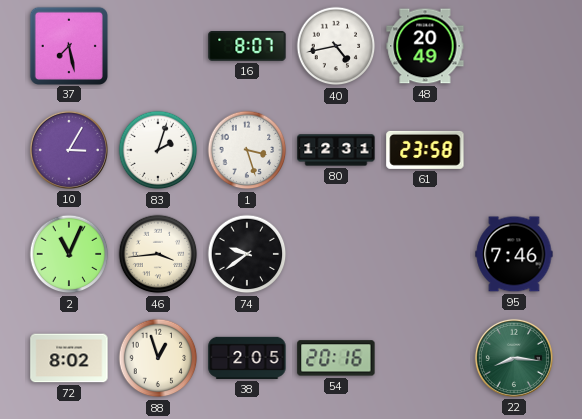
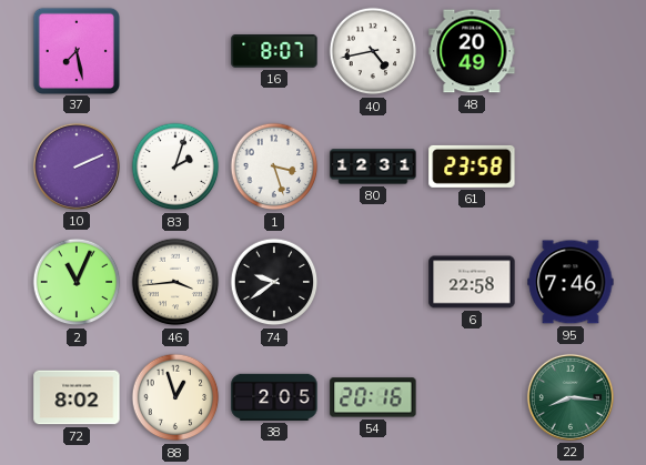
10: 3:05 -> 2:11
6: none -> 22:58
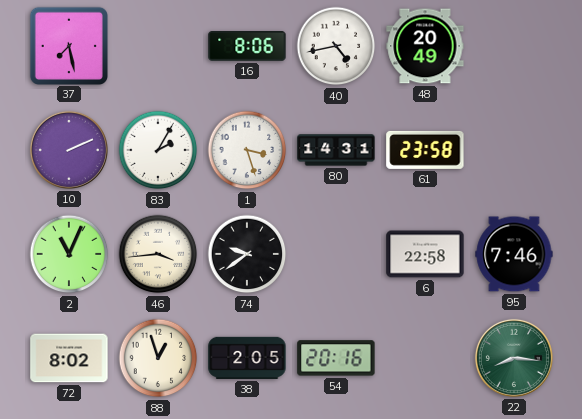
16: 8:07 -> 8:06
83: 2:03 -> 2:05
80: 12:31 -> 14:31
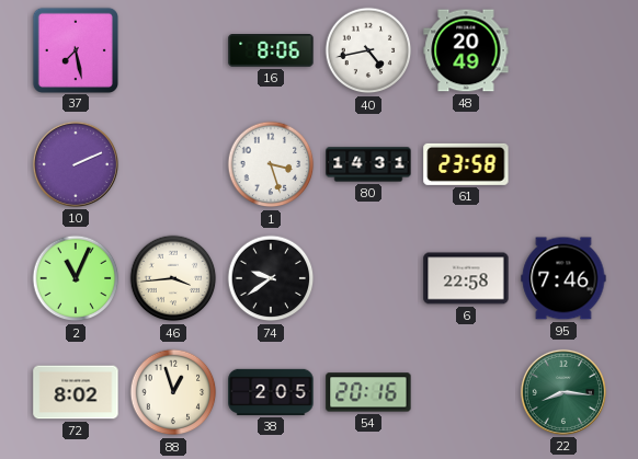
83: 2:05 -> none
